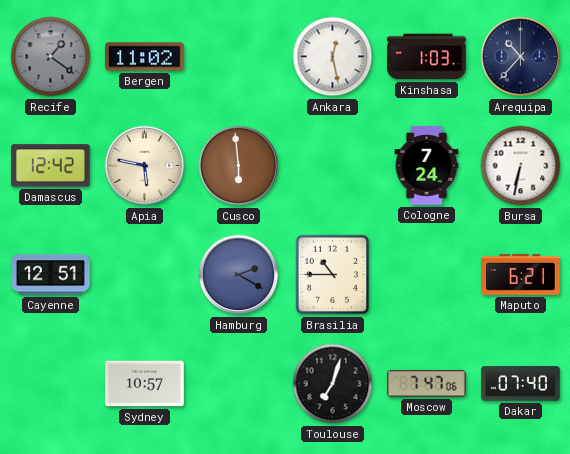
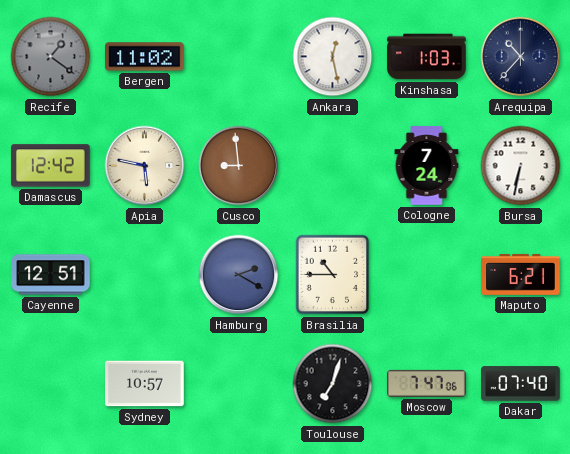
Cusco: 5:59 -> 8:59
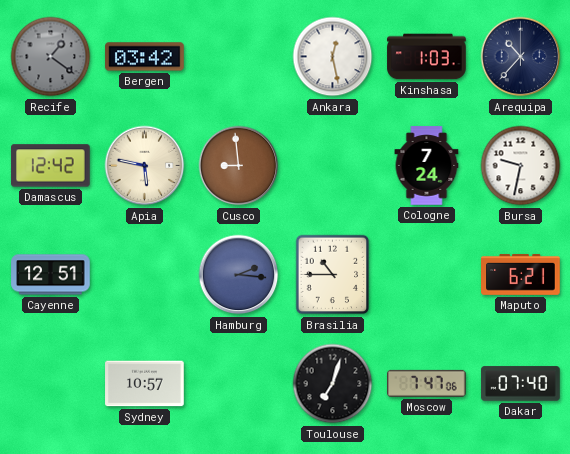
Bergen: 11:02 -> 03:42
Bursa: 6:32 -> 9:32
Hamburg: 2:20 -> 2:16
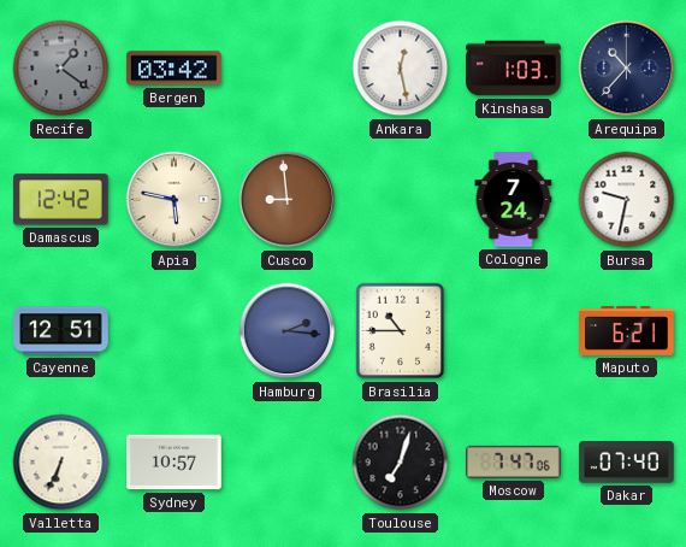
Valletta: none -> 6:34
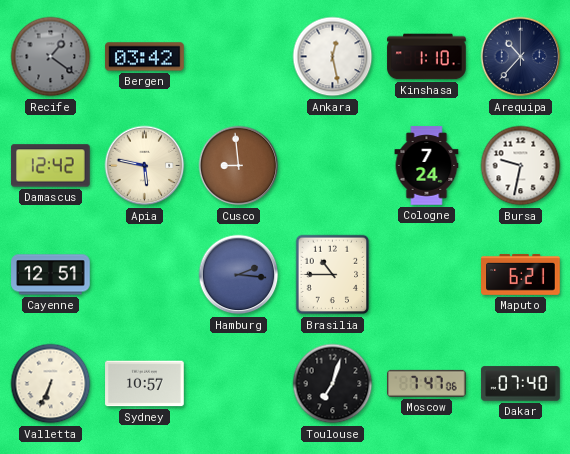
Kinshasa: 1:03 -> 1:10
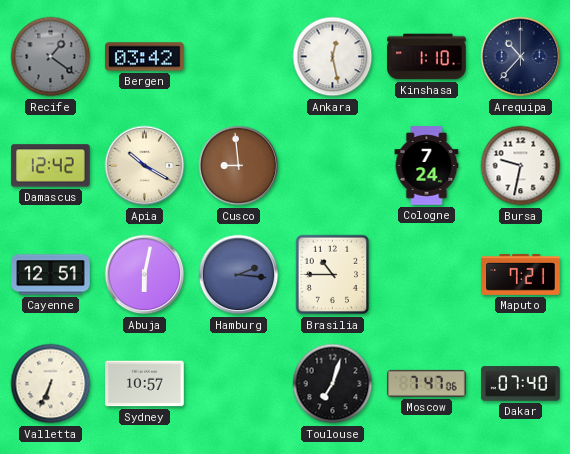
Apia: 5:47 -> 10:20
Abuja: none -> 6:02
Maputo: 6:21 -> 7:21
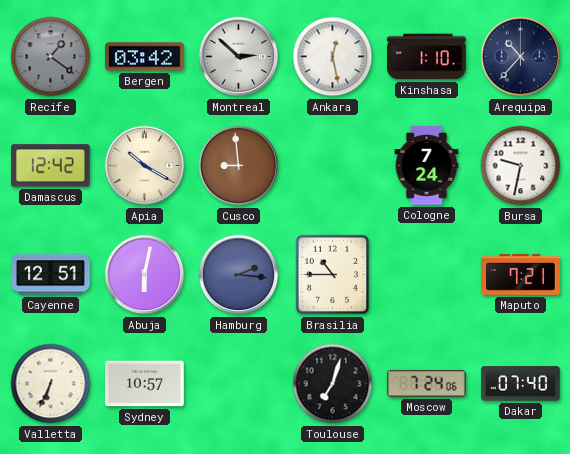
Montreal: none -> 2:52
Moscow: 7:47 -> 7:24
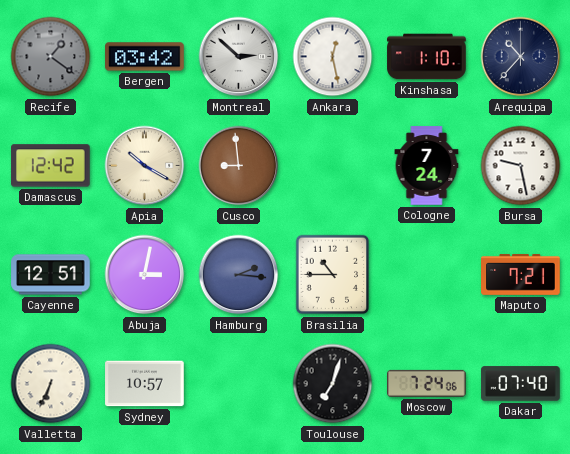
Bursa: 9:32 -> 9:28
Abuja: 6:02 -> 3:02
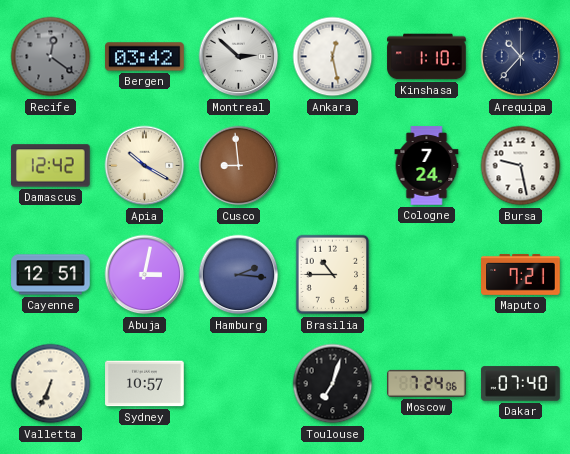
Recife: 1:21 -> 12:21
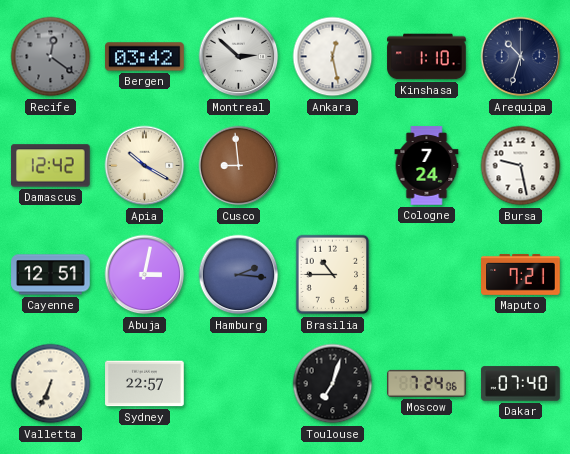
Arequipa: 10:37 -> 10:33
Sydney: 10:57 -> 22:57
